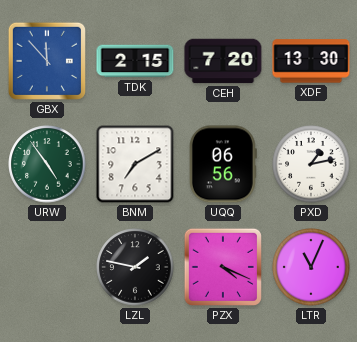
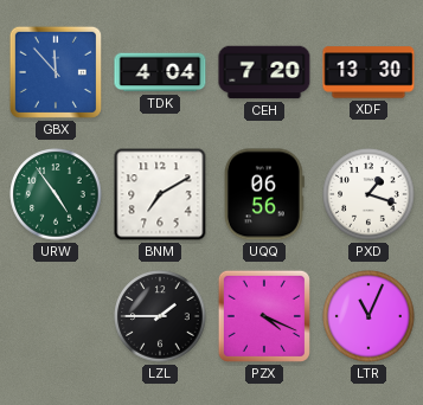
TDK: 2:15 -> 4:04
PXD: 1:13 -> 1:18
LZL: 1:47 -> 1:45
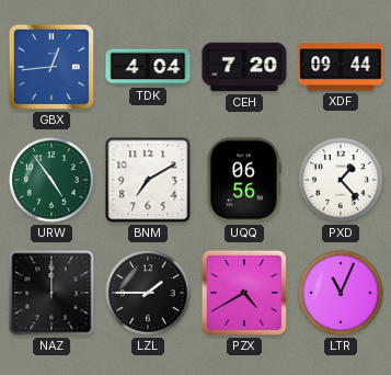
GBX: 11:53 -> 12:44
XDF: 13:30 -> 09:44
PXD: 1:18 -> 1:23
NAZ: none -> 12:00
PZX: 4:19 -> 4:40
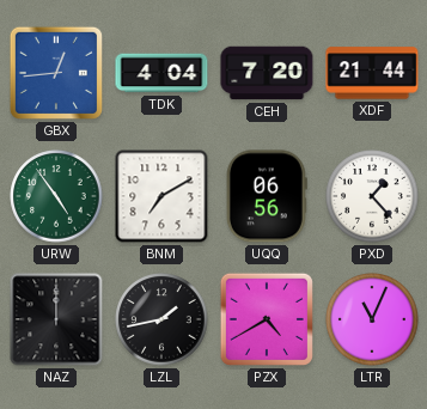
XDF: 09:44 -> 21:44
LZL: 1:45 -> 1:43
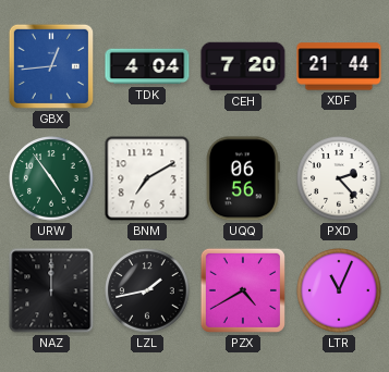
PXD: 1:23 -> 2:23
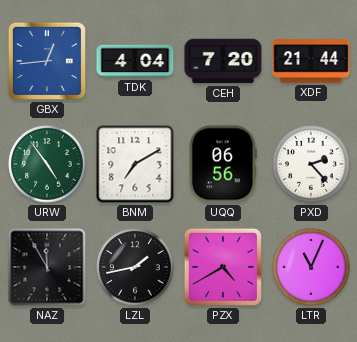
NAZ: 12:00 -> 11:55
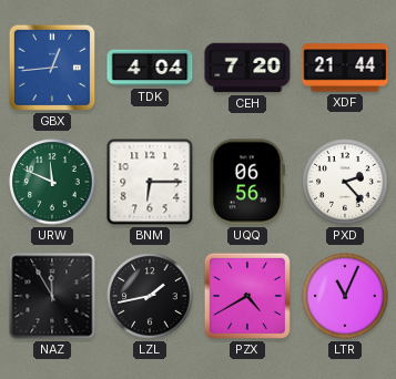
URW: 4:54 -> 11:49
BNM: 7:10 -> 6:15
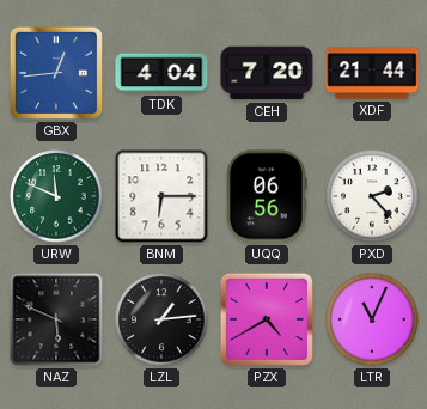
NAZ: 11:55 -> 5:49
LZL: 1:43 -> 1:14
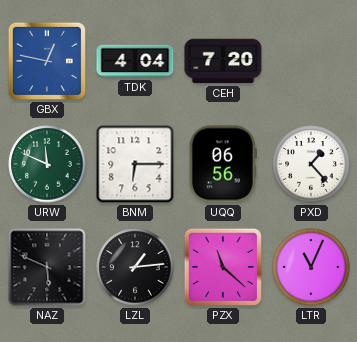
GBX: 12:44 -> 12:47
XDF: 21:44 -> none
PXD: 2:23 -> 1:23
PZX: 4:40 -> 11:22
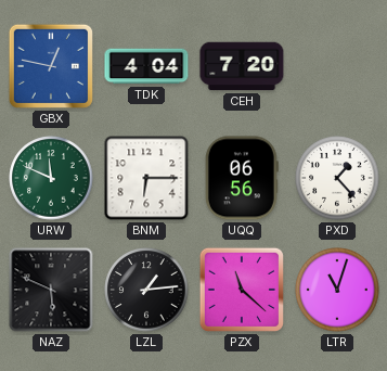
LTR: 11:04 -> 11:03
